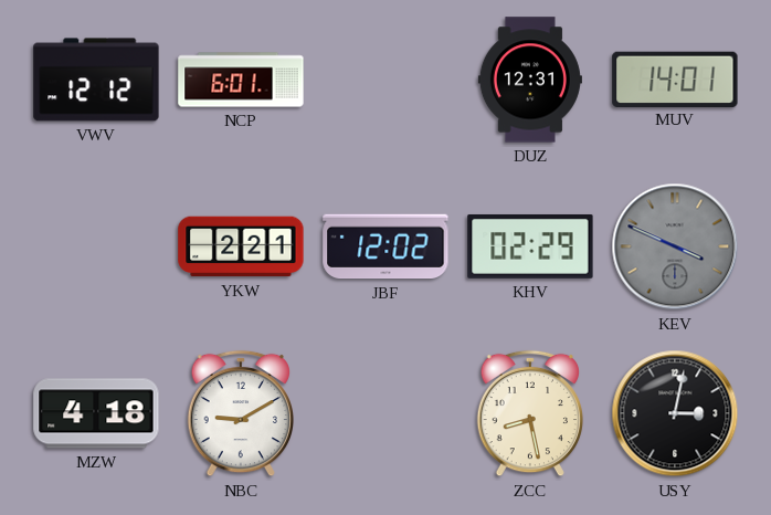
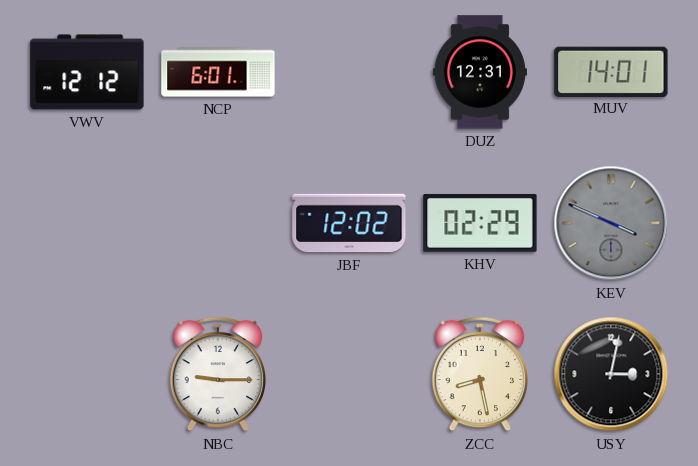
YKW: 2:21 -> none
MZW: 4:18 -> none
NBC: 9:10 -> 9:15
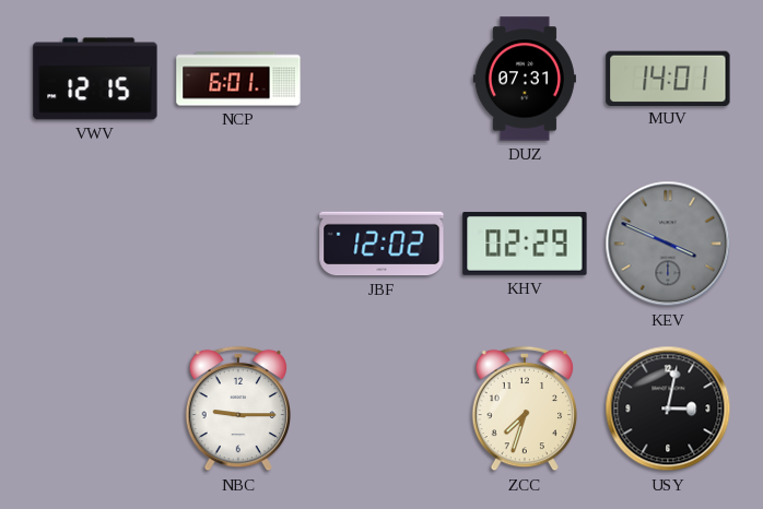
VWV: 12:12 -> 12:15
DUZ: 12:31 -> 07:31
ZCC: 8:28 -> 7:33
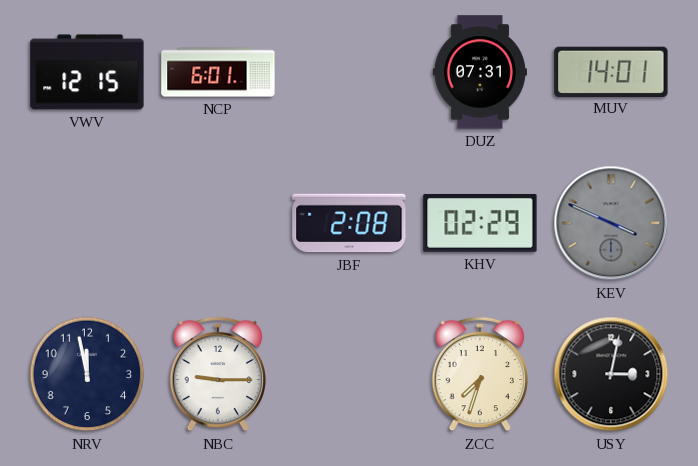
JBF: 12:02 -> 2:08
NRV: none -> 11:58
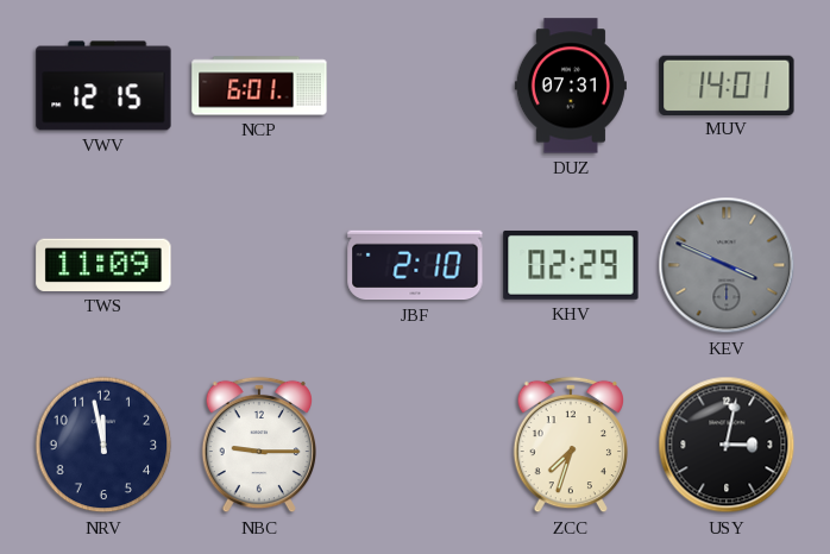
TWS: none -> 11:09
JBF: 2:08 -> 2:10
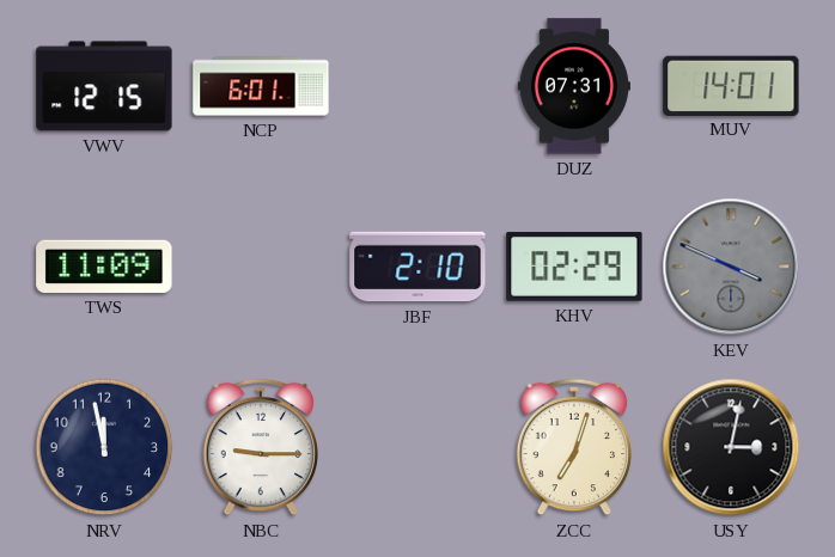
ZCC: 7:33 -> 7:03
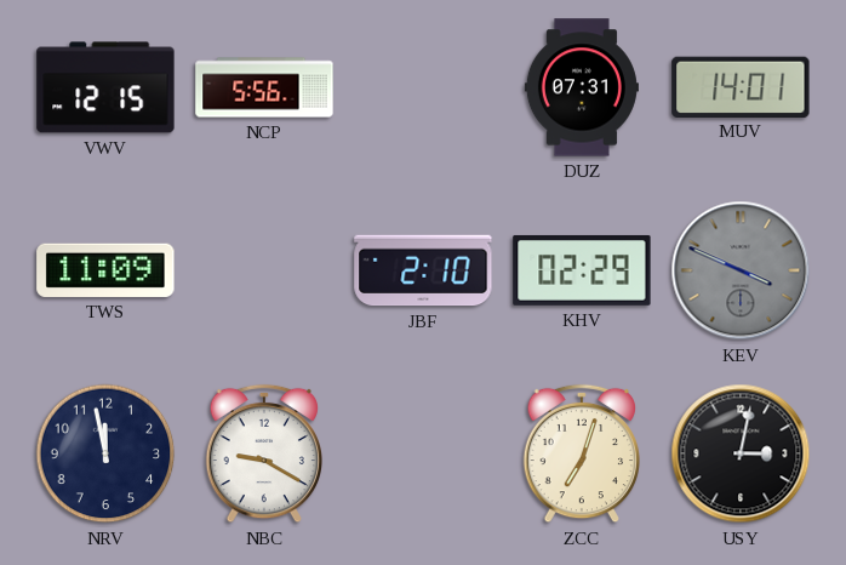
NCP: 6:01 -> 5:56
NBC: 9:15 -> 9:20
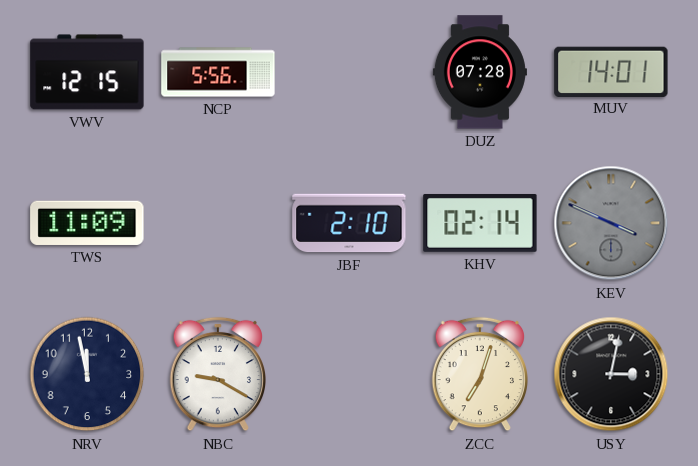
DUZ: 07:31 -> 07:28
KHV: 02:29 -> 02:14
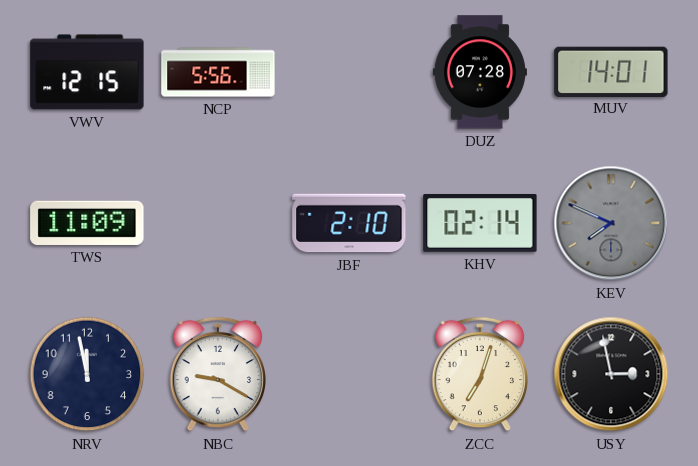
KEV: 3:49 -> 7:49
USY: 3:02 -> 2:58
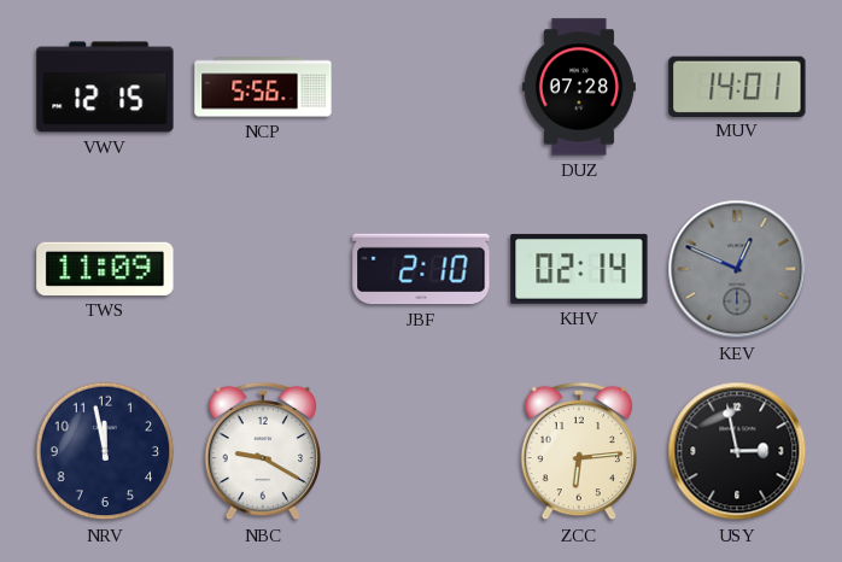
KEV: 7:49 -> 12:49
ZCC: 7:03 -> 6:14
